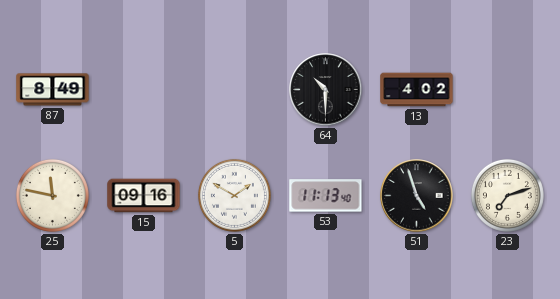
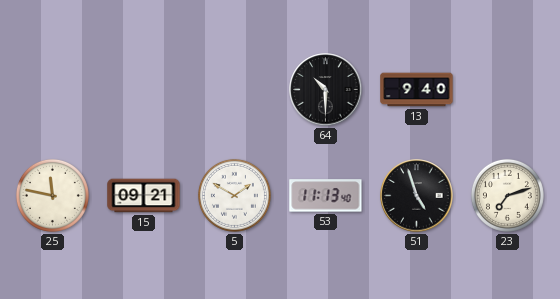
87: 8:49 -> none
13: 4:02 -> 9:40
15: 09:16 -> 09:21
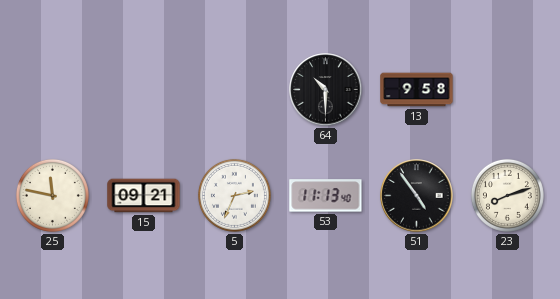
13: 9:40 -> 9:58
5: 1:50 -> 2:34
51: 4:57 -> 4:54
23: 7:12 -> 8:12
